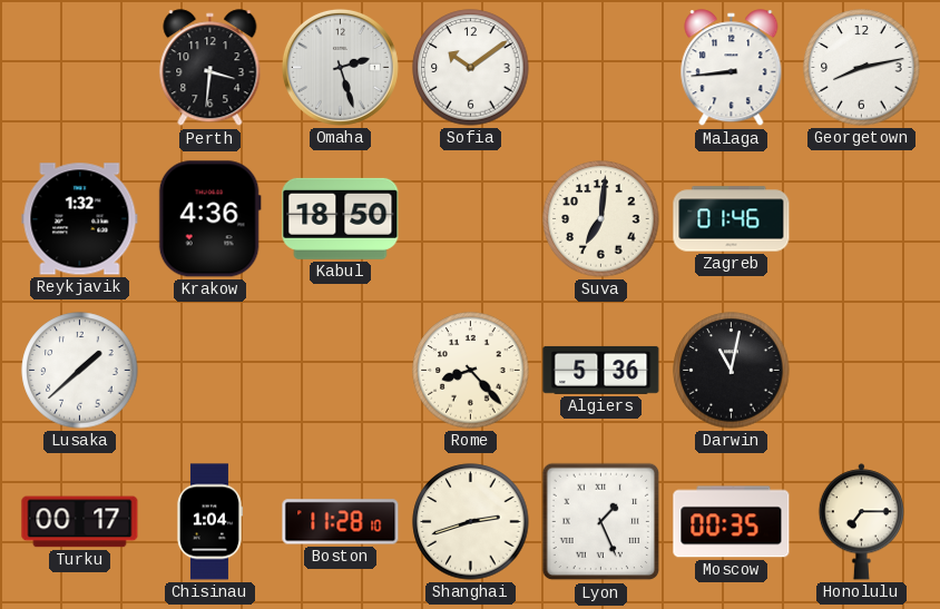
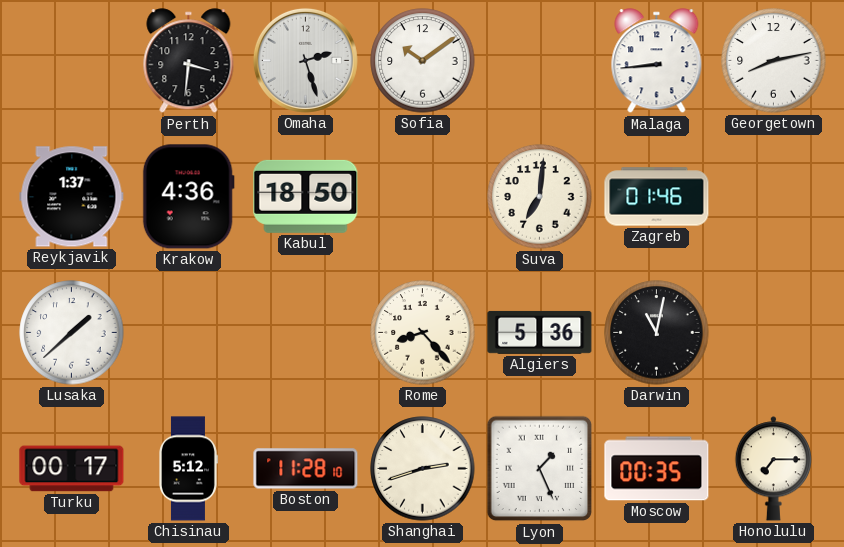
Reykjavik: 1:32 -> 1:37
Chisinau: 1:04 -> 5:12
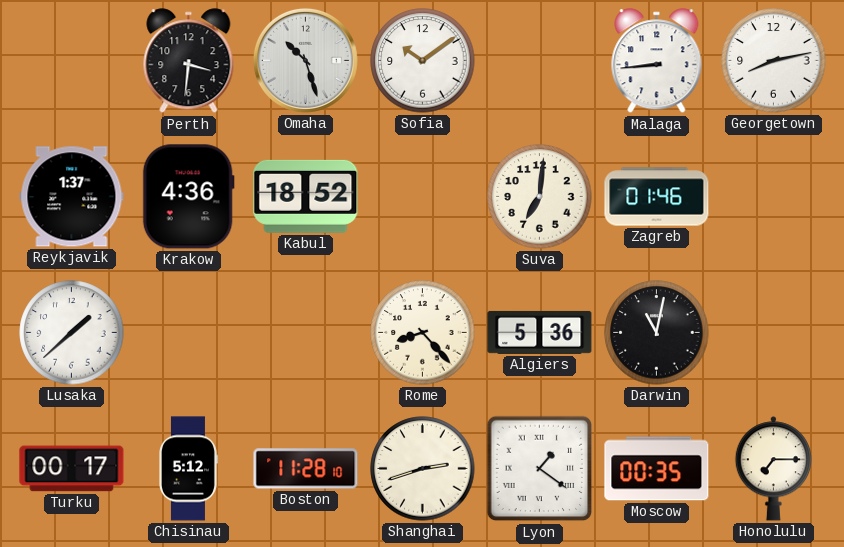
Omaha: 2:27 -> 10:27
Kabul: 18:50 -> 18:52
Lyon: 1:26 -> 1:21
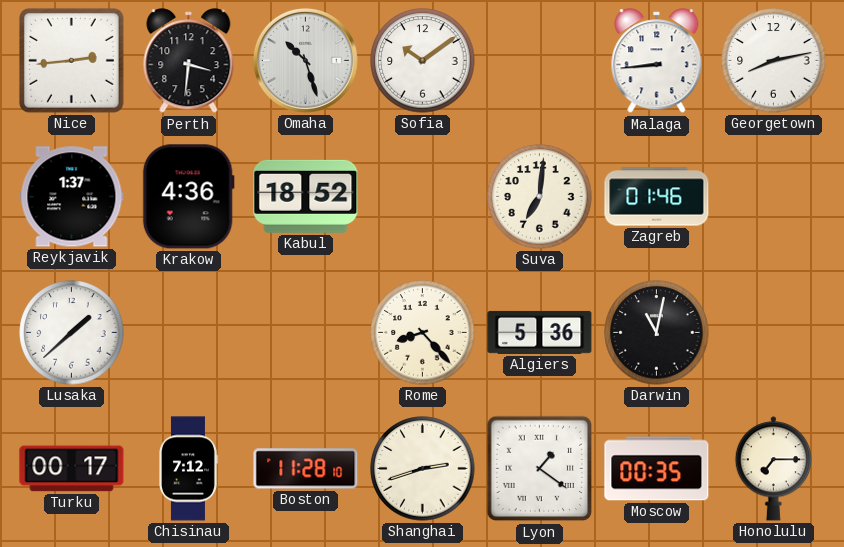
Nice: none -> 2:44
Chisinau: 5:12 -> 7:12
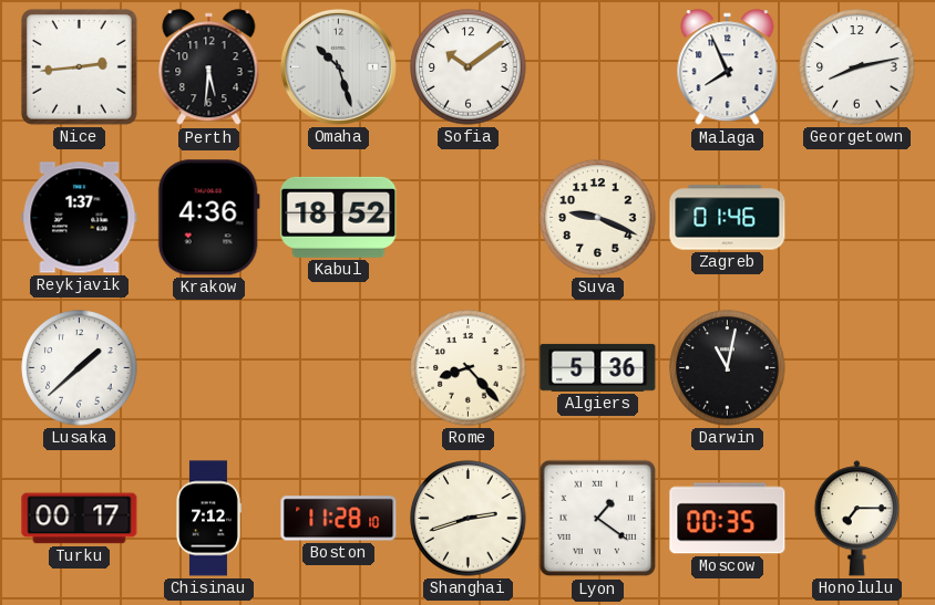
Perth: 3:31 -> 5:31
Malaga: 8:44 -> 7:56
Suva: 7:01 -> 9:19
